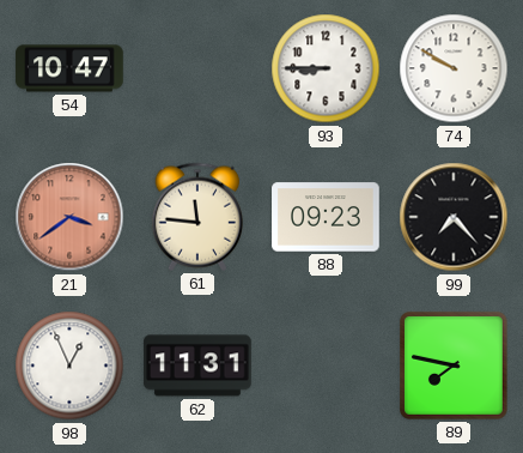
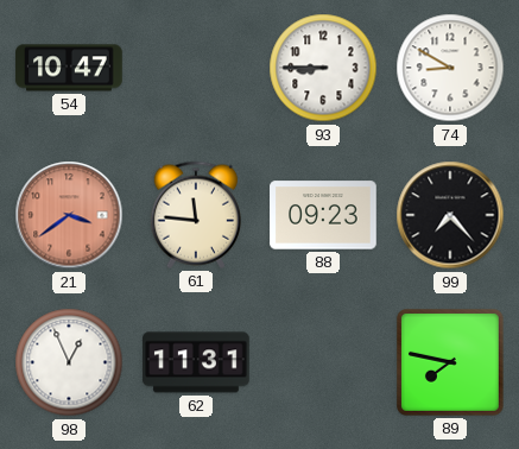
74: 9:50 -> 8:50
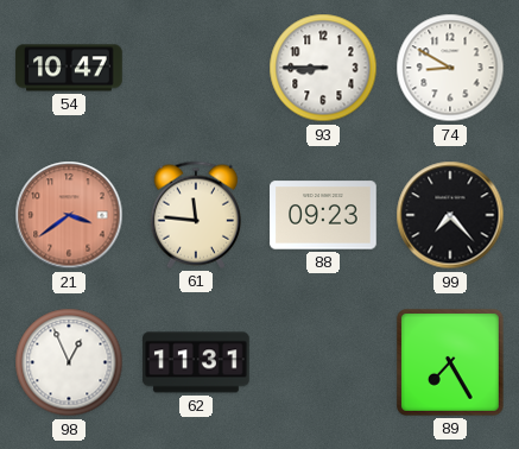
89: 7:47 -> 7:25
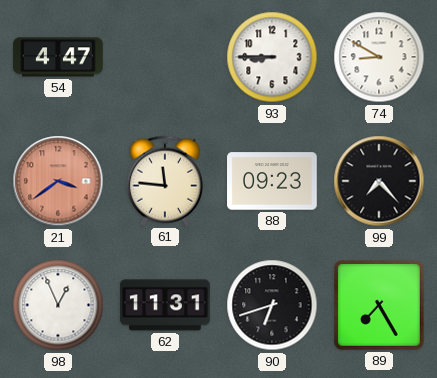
54: 10:47 -> 4:47
90: none -> 6:42
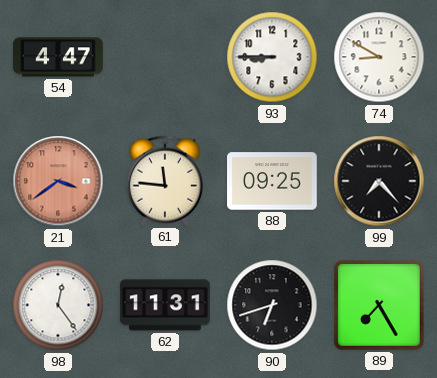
88: 09:23 -> 09:25
98: 12:56 -> 12:24
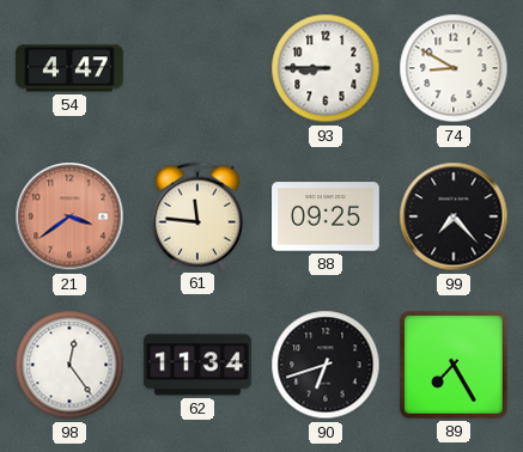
62: 11:31 -> 11:34
